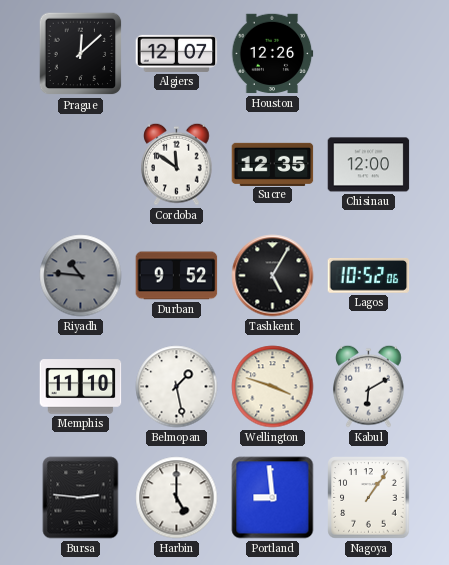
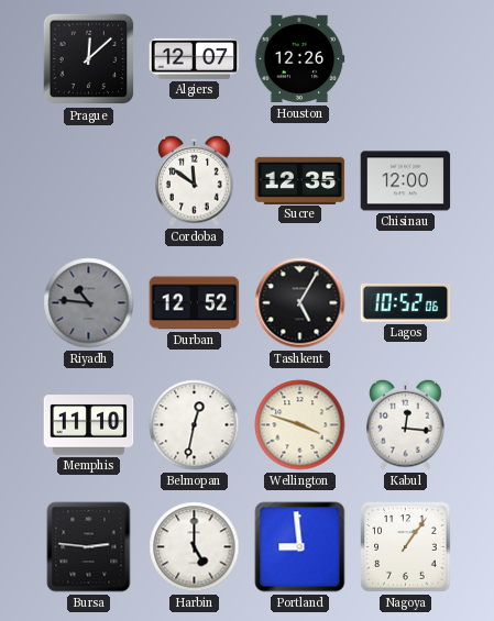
Durban: 9:52 -> 12:52
Belmopan: 1:28 -> 12:32
Kabul: 6:10 -> 12:16
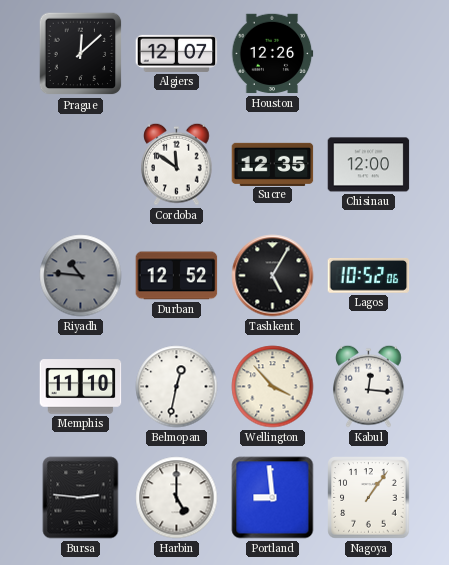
Wellington: 3:48 -> 3:53
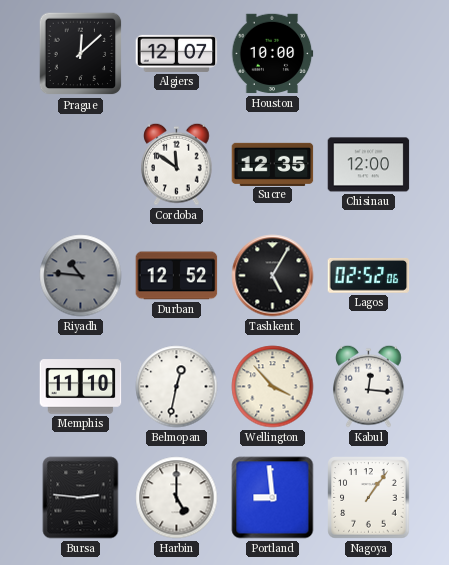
Houston: 12:26 -> 10:00
Lagos: 10:52 -> 02:52
